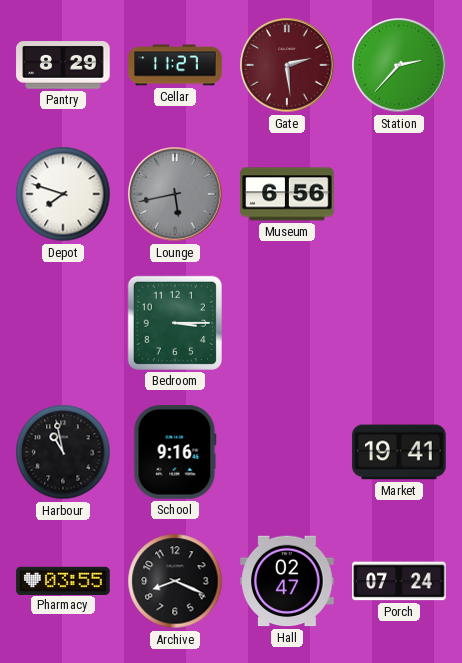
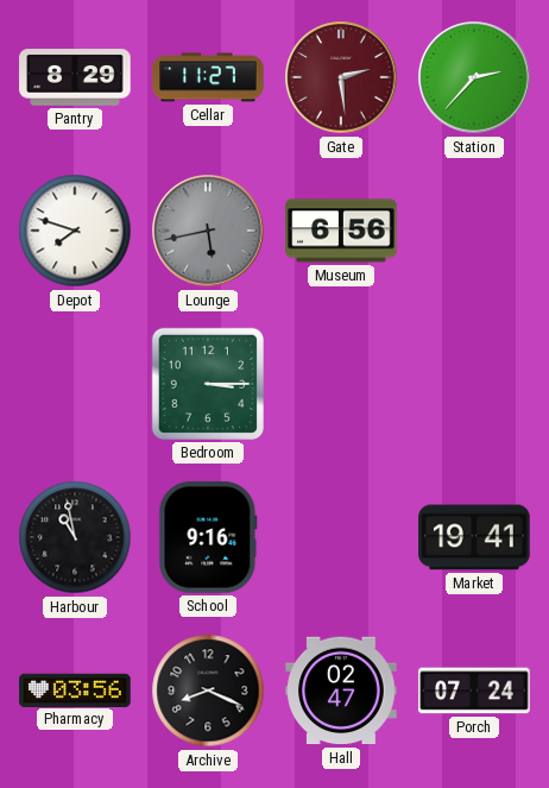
Pharmacy: 03:55 -> 03:56
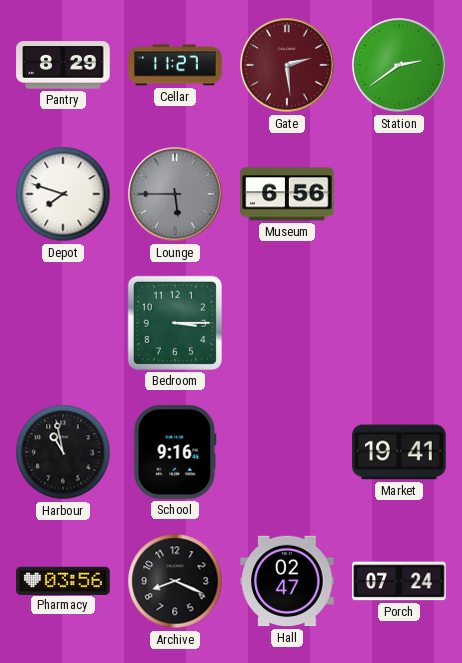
Station: 2:37 -> 2:39
Lounge: 5:43 -> 5:45
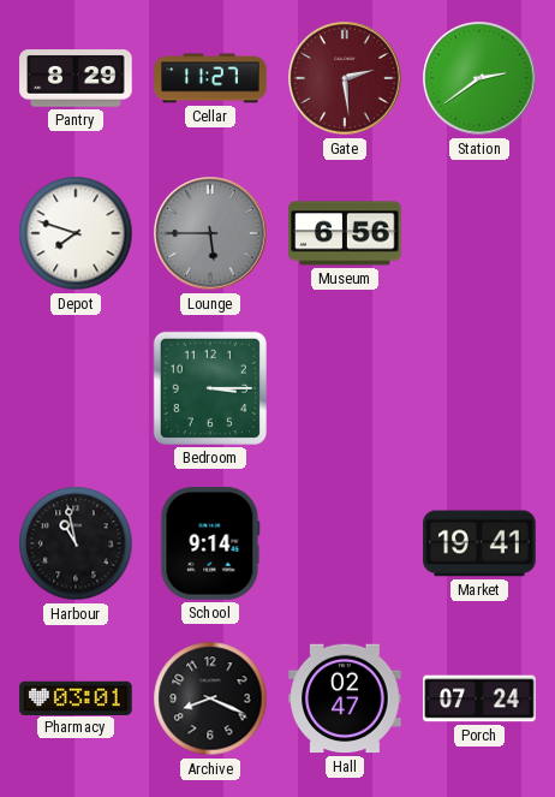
School: 9:16 -> 9:14
Pharmacy: 03:56 -> 03:01
